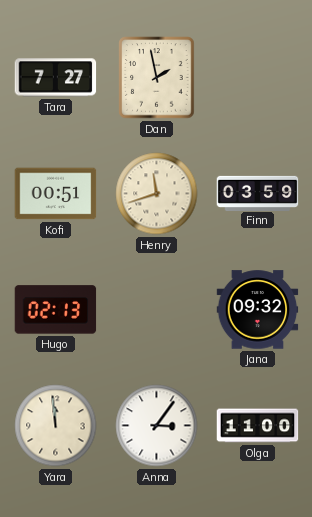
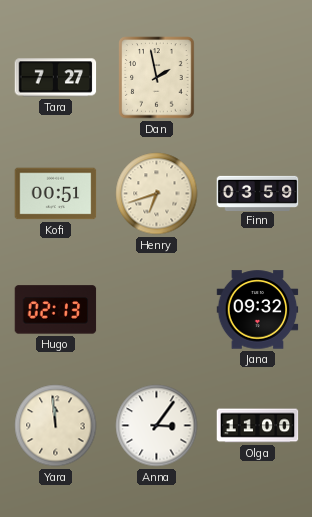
Henry: 11:42 -> 6:42
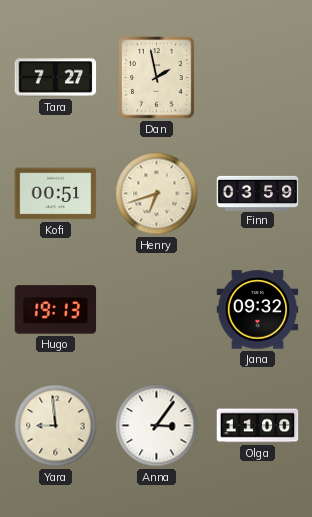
Hugo: 02:13 -> 19:13
Yara: 11:59 -> 8:59
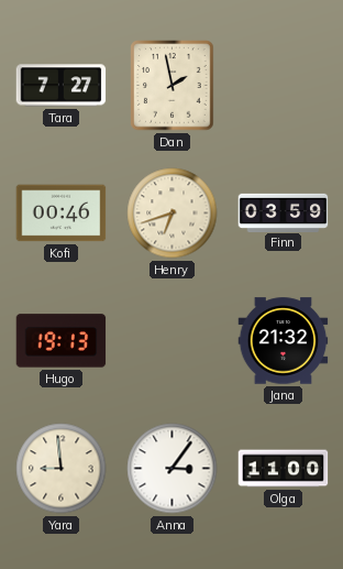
Kofi: 00:51 -> 00:46
Jana: 09:32 -> 21:32
